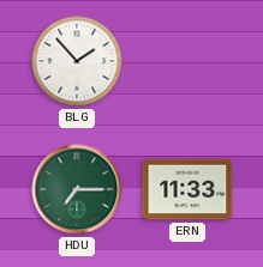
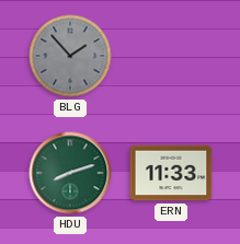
BLG dial: white -> grey
HDU: 7:15 -> 8:12
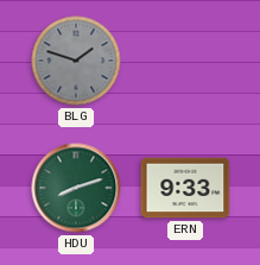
BLG: 1:53 -> 1:48
ERN: 11:33 -> 9:33
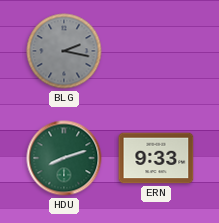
BLG: 1:48 -> 2:17
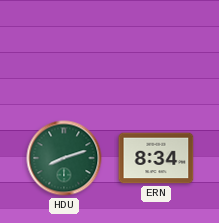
BLG: 2:17 -> none
ERN: 9:33 -> 8:34
